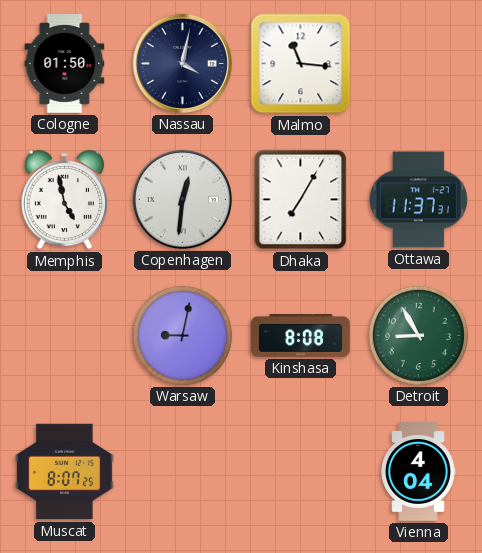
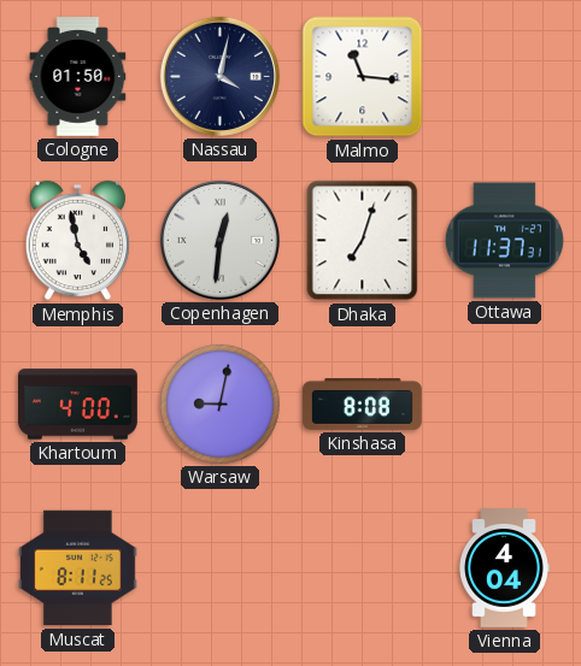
Dhaka: 7:05 -> 7:03
Khartoum: none -> 4:00
Detroit: 8:55 -> none
Muscat: 8:07 -> 8:11
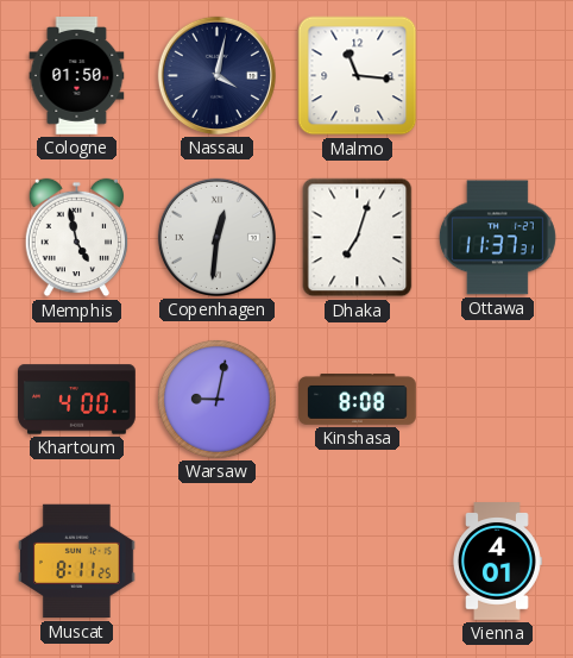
Vienna: 4:04 -> 4:01
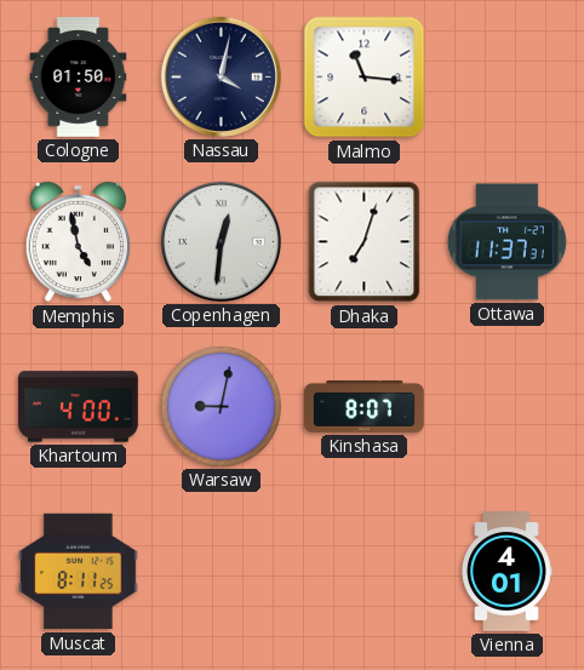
Kinshasa: 8:08 -> 8:07
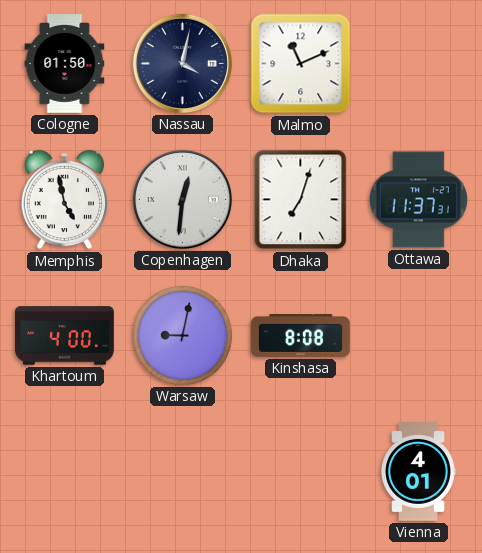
Malmo: 11:16 -> 11:11
Kinshasa: 8:07 -> 8:08
Muscat: 8:11 -> none
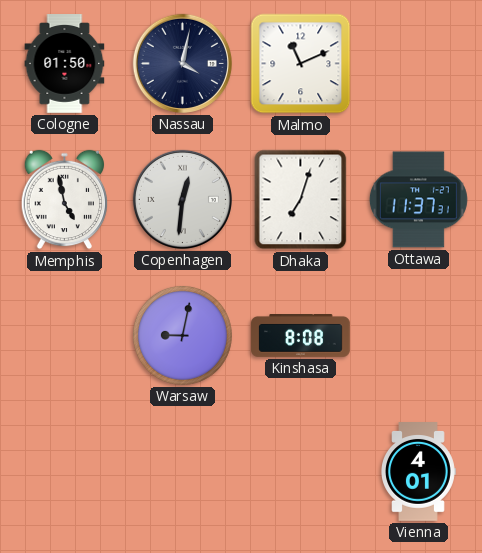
Khartoum: 4:00 -> none
